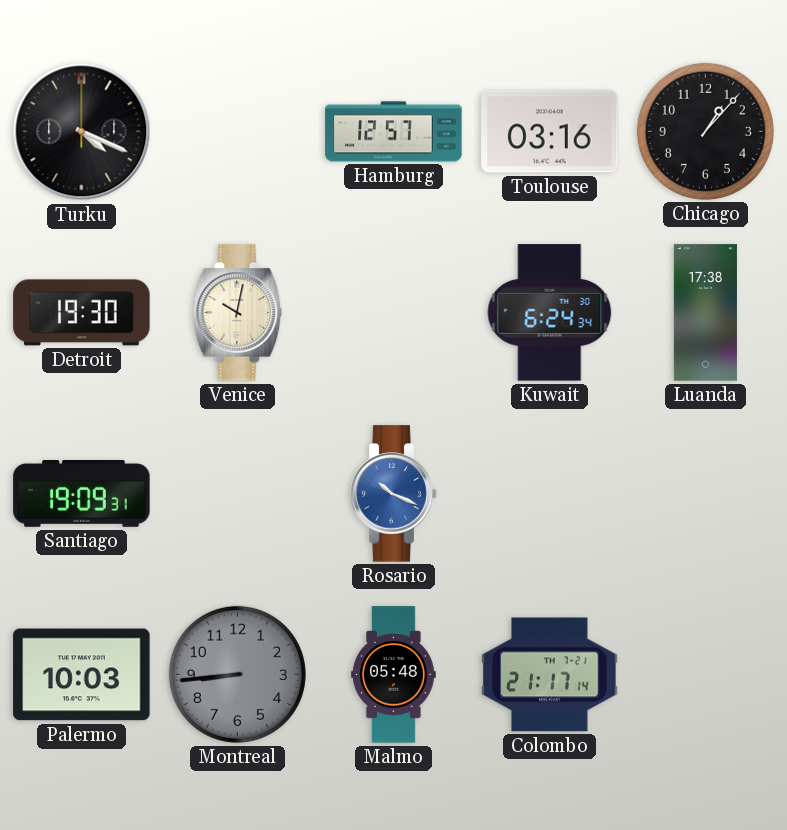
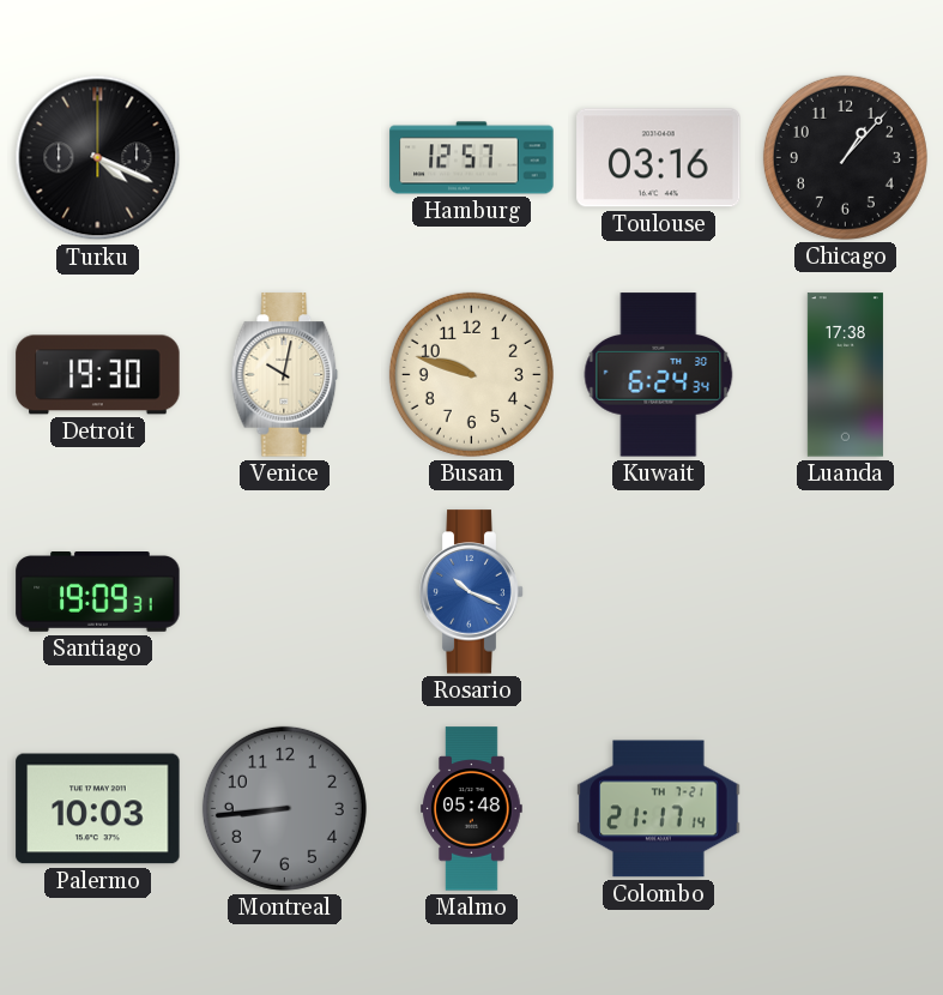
Busan: none -> 9:48
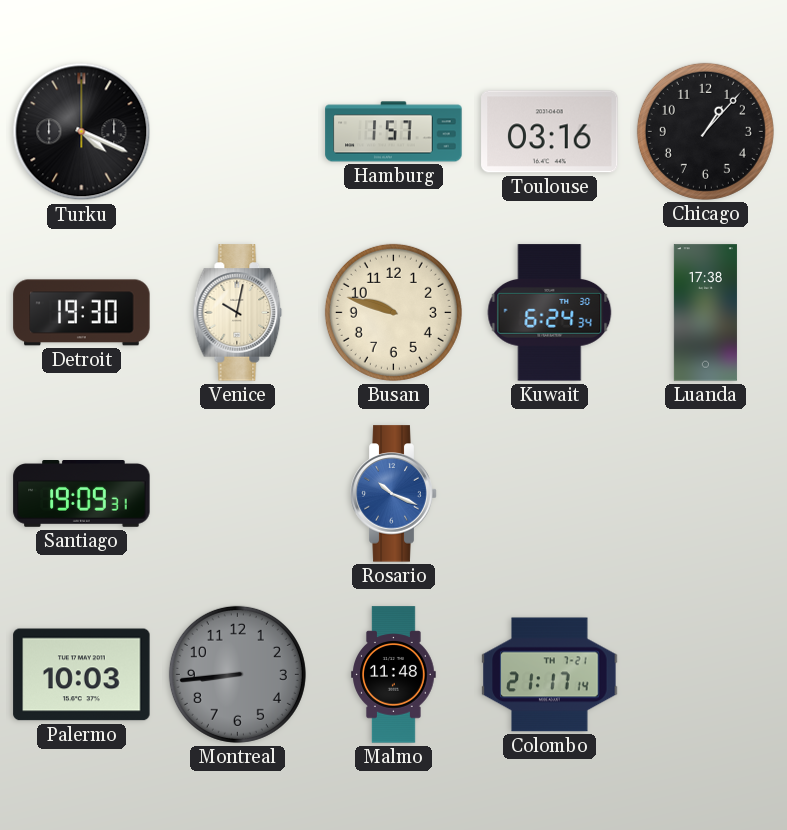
Hamburg: 12:57 -> 1:57
Malmo: 05:48 -> 11:48
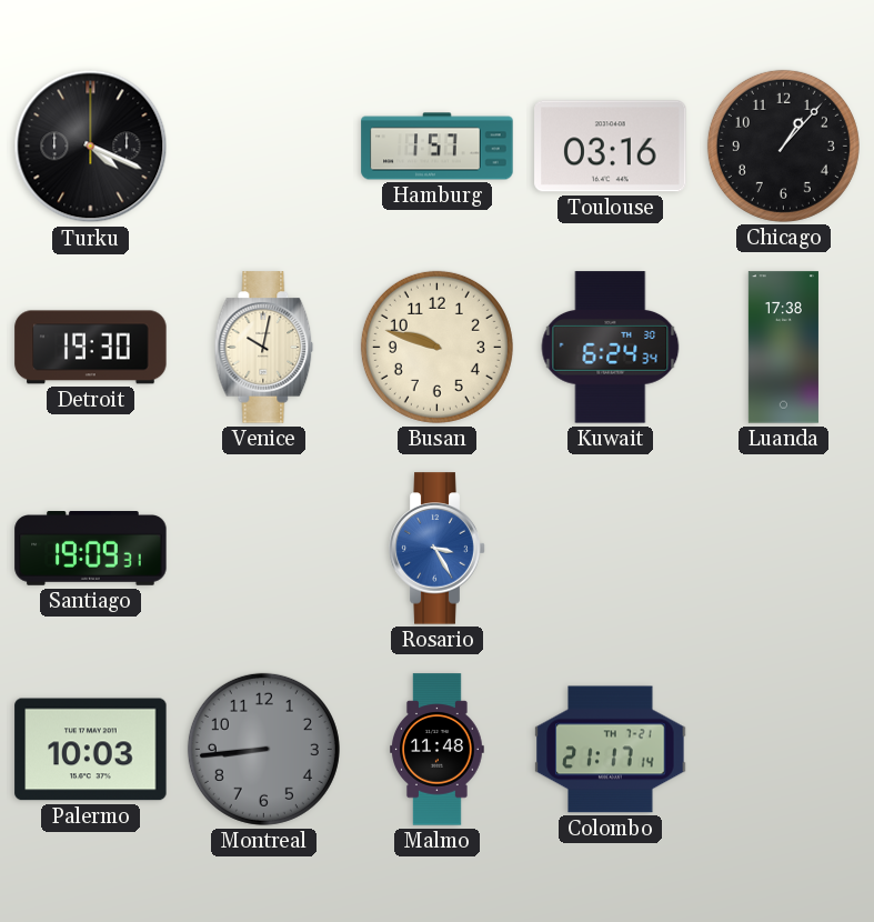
Rosario: 10:19 -> 3:25
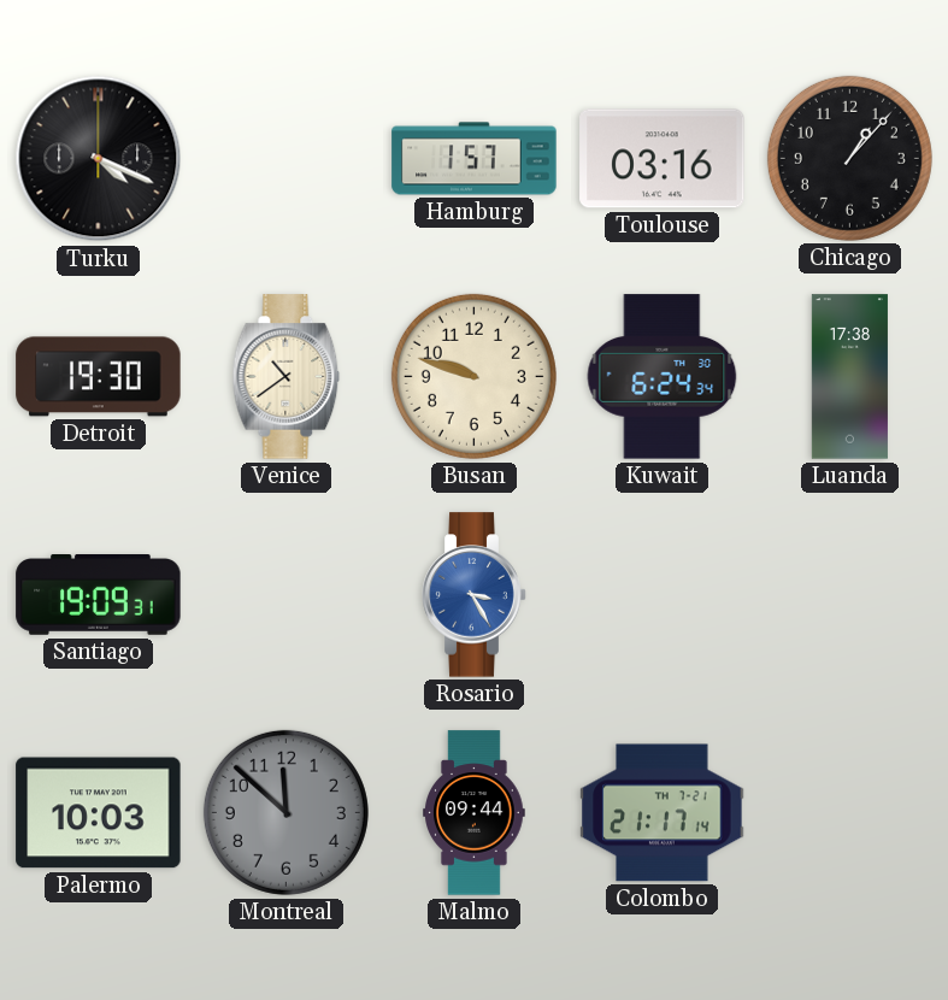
Venice: 10:02 -> 10:39
Montreal: 8:44 -> 11:52
Malmo: 11:48 -> 09:44
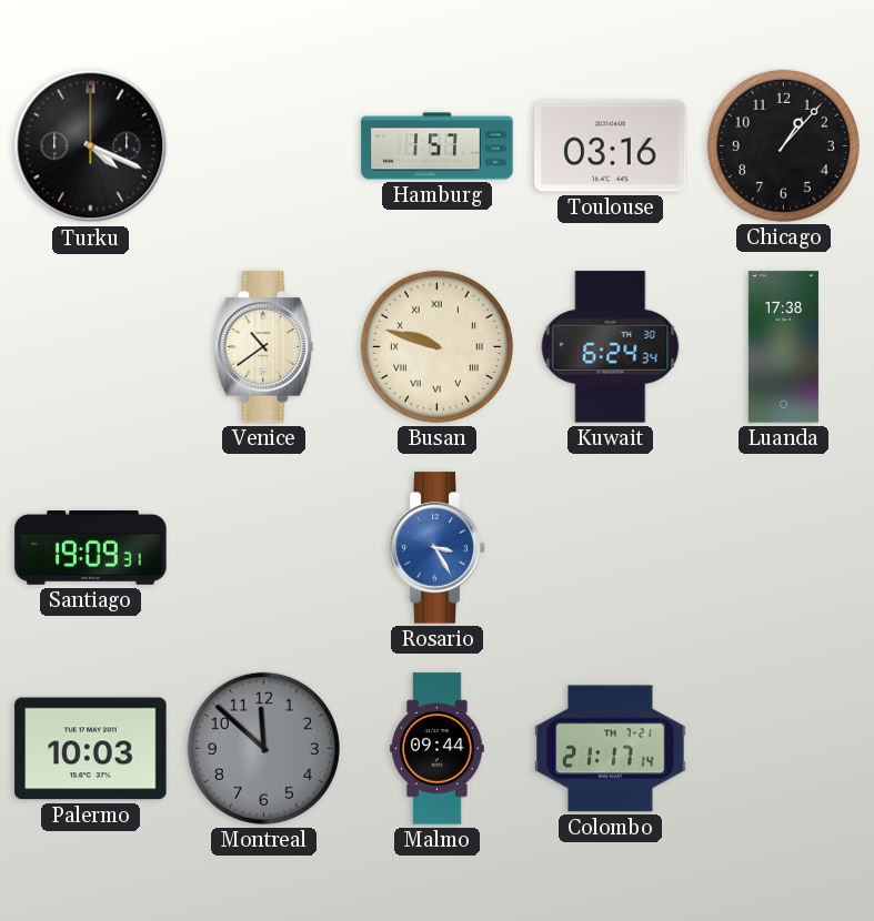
Detroit: 19:30 -> none
Busan numerals: Arabic -> Roman
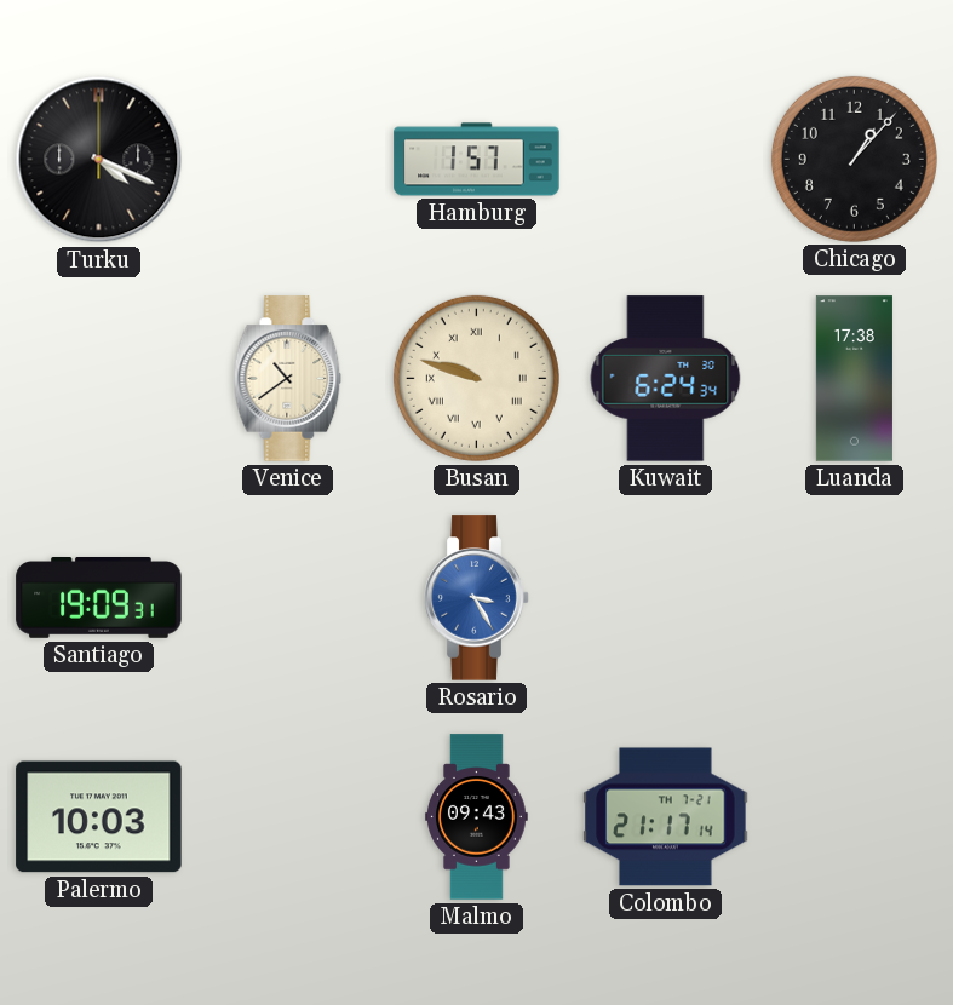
Toulouse: 03:16 -> none
Montreal: 11:52 -> none
Malmo: 09:44 -> 09:43
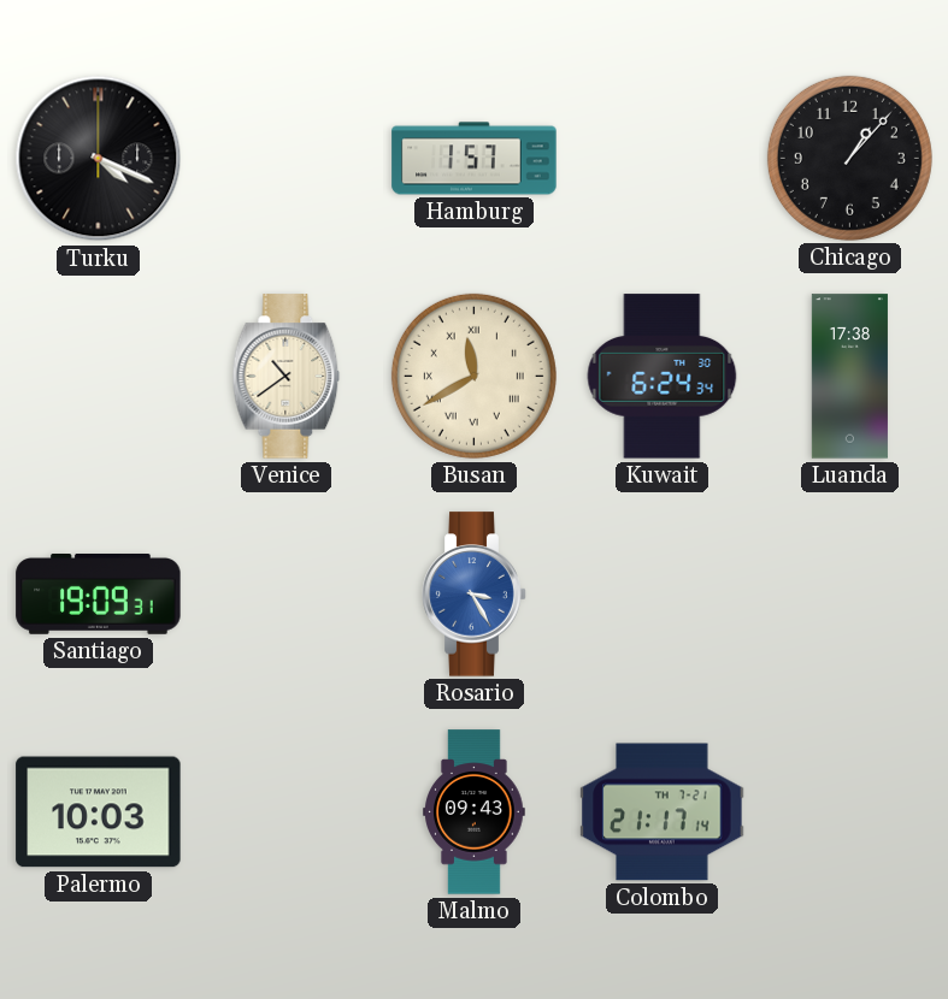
Busan: 9:48 -> 11:40
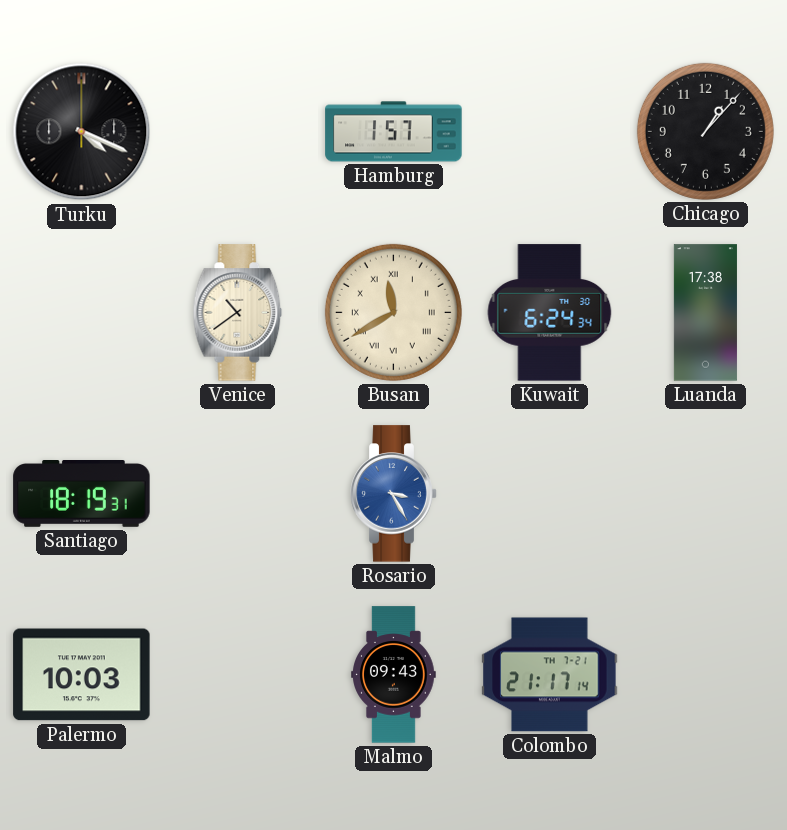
Santiago: 19:09 -> 18:19
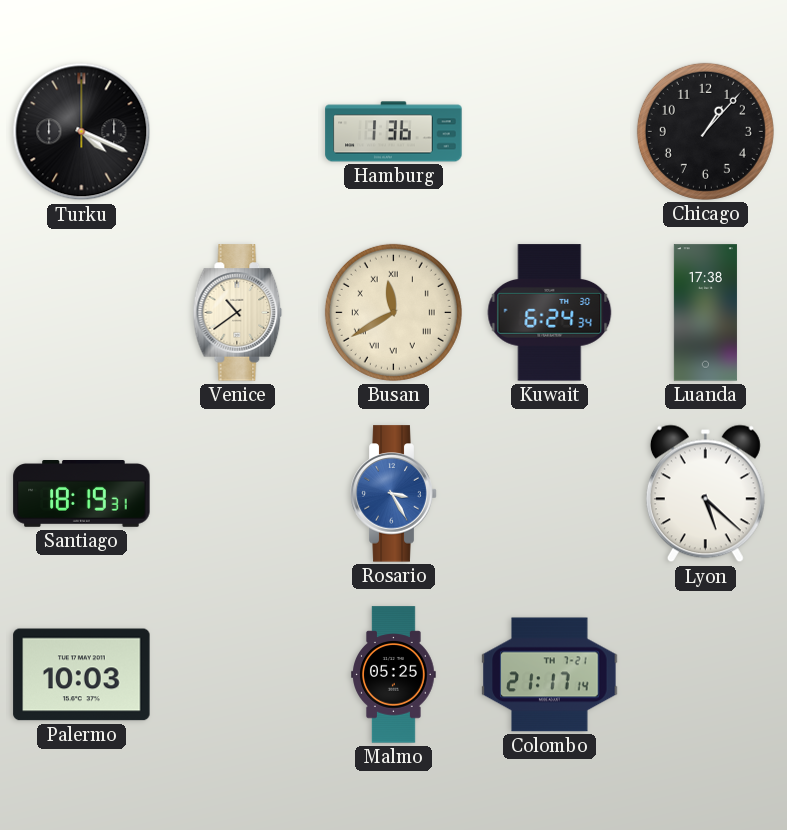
Hamburg: 1:57 -> 1:36
Lyon: none -> 5:22
Malmo: 09:43 -> 05:25
